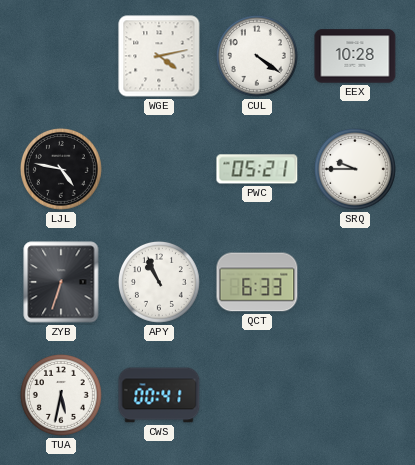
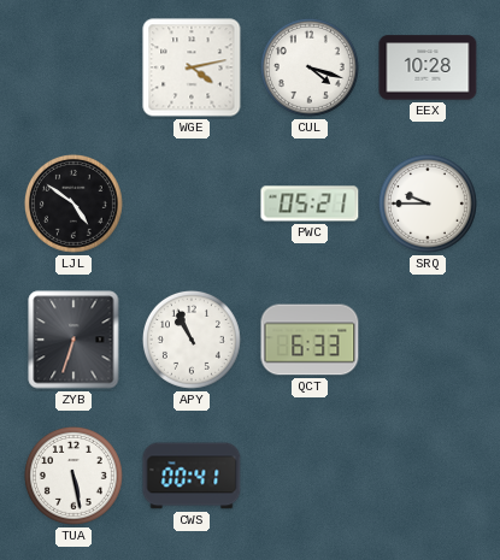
CUL: 4:21 -> 4:18
LJL: 4:47 -> 4:51
TUA: 5:32 -> 5:28
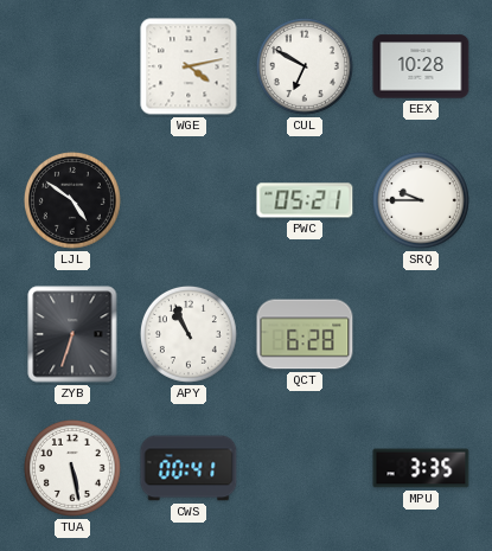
CUL: 4:18 -> 6:50
QCT: 6:33 -> 6:28
MPU: none -> 3:35
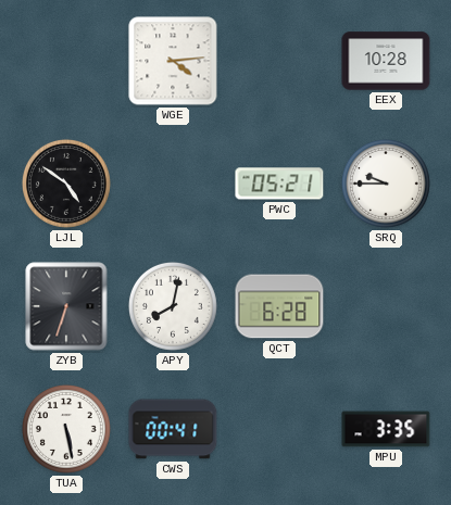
WGE: 4:13 -> 4:14
CUL: 6:50 -> none
APY: 10:56 -> 8:02
